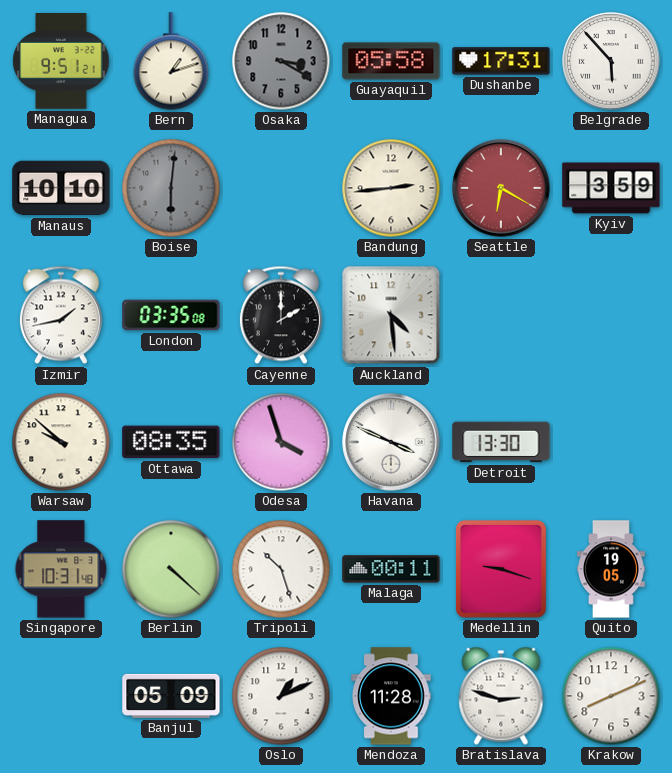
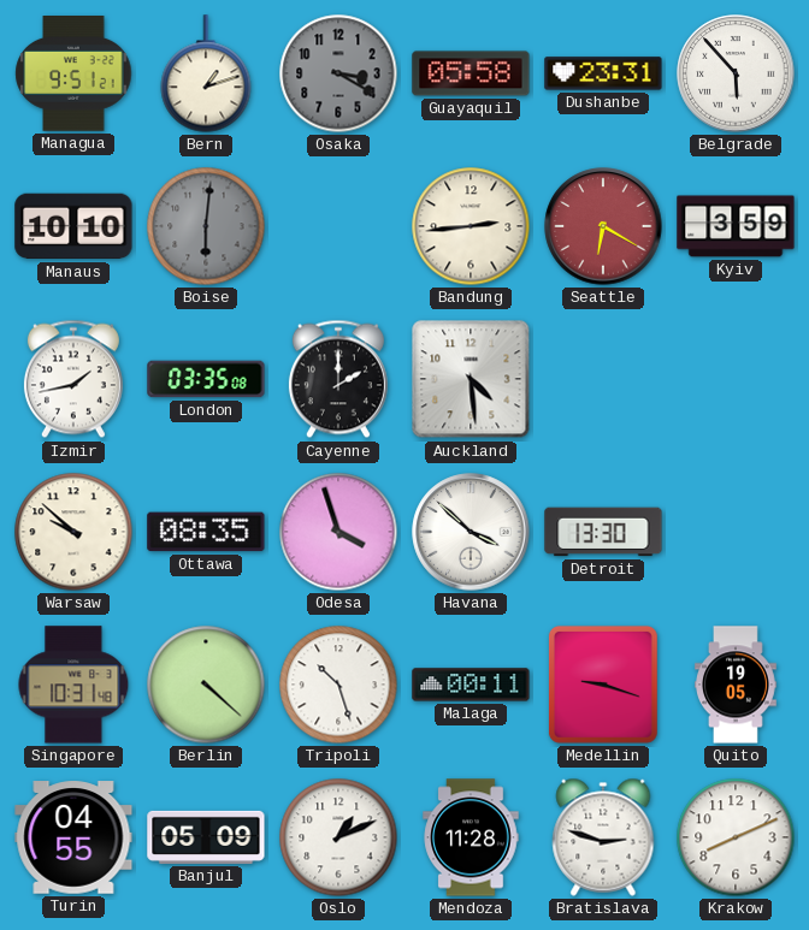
Dushanbe: 17:31 -> 23:31
Havana: 3:49 -> 3:52
Turin: none -> 04:55
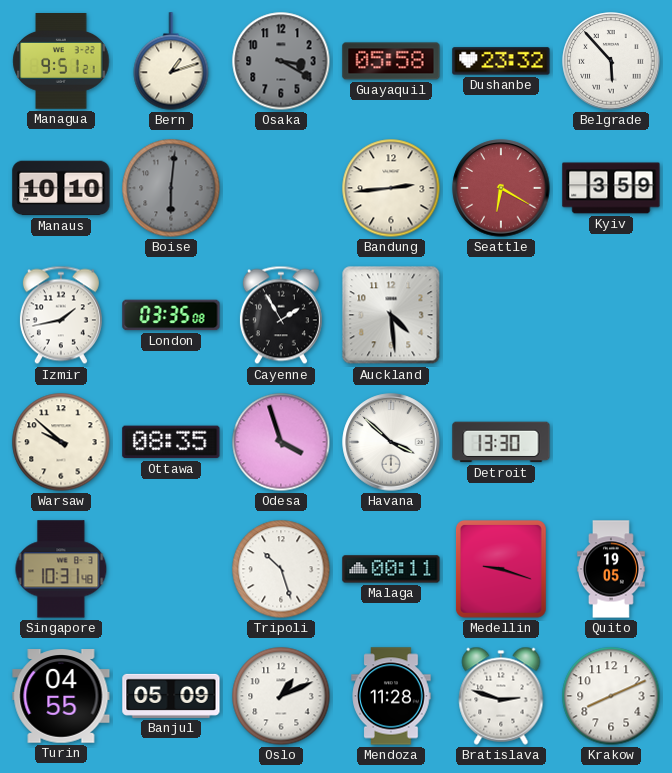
Dushanbe: 23:31 -> 23:32
Cayenne: 2:00 -> 1:55
Berlin: 4:22 -> none
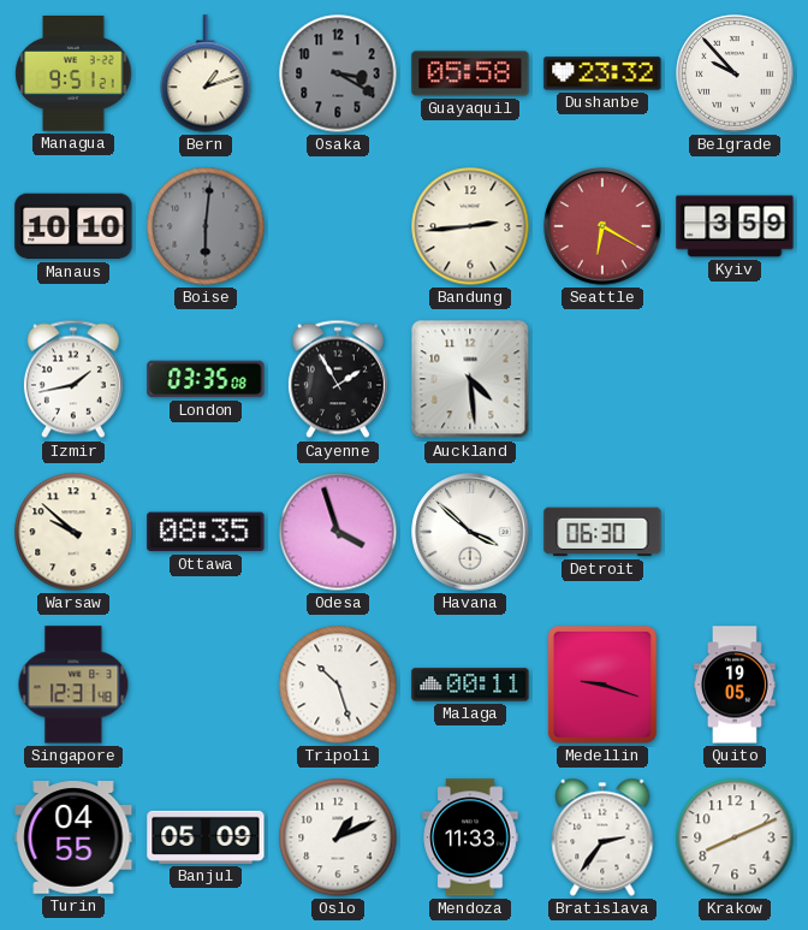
Belgrade: 5:53 -> 9:53
Detroit: 13:30 -> 06:30
Singapore: 10:31 -> 12:31
Mendoza: 11:28 -> 11:33
Bratislava: 2:48 -> 2:36
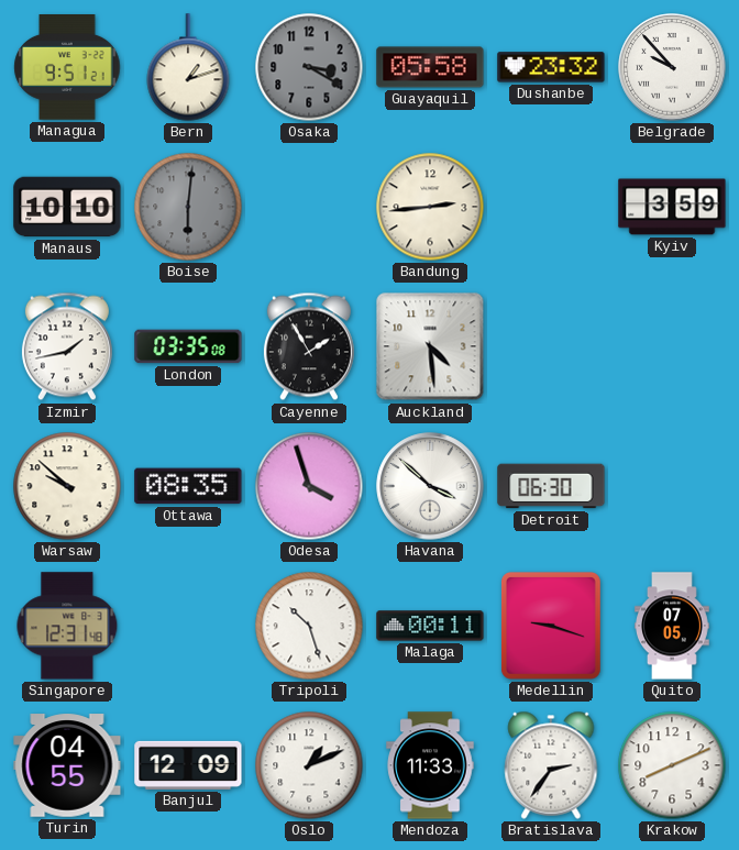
Seattle: 6:20 -> none
Quito: 19:05 -> 07:05
Banjul: 05:09 -> 12:09
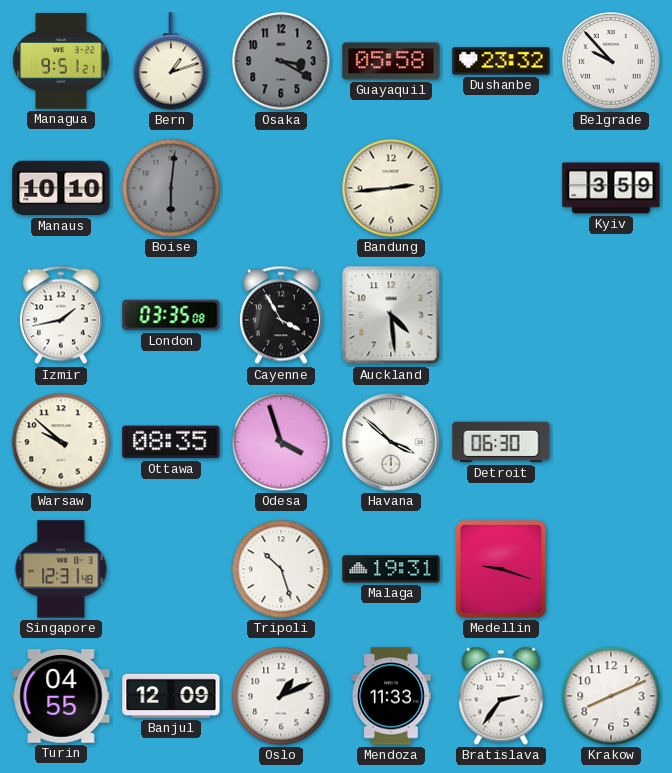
Cayenne: 1:55 -> 3:55
Malaga: 00:11 -> 19:31
Quito: 07:05 -> none
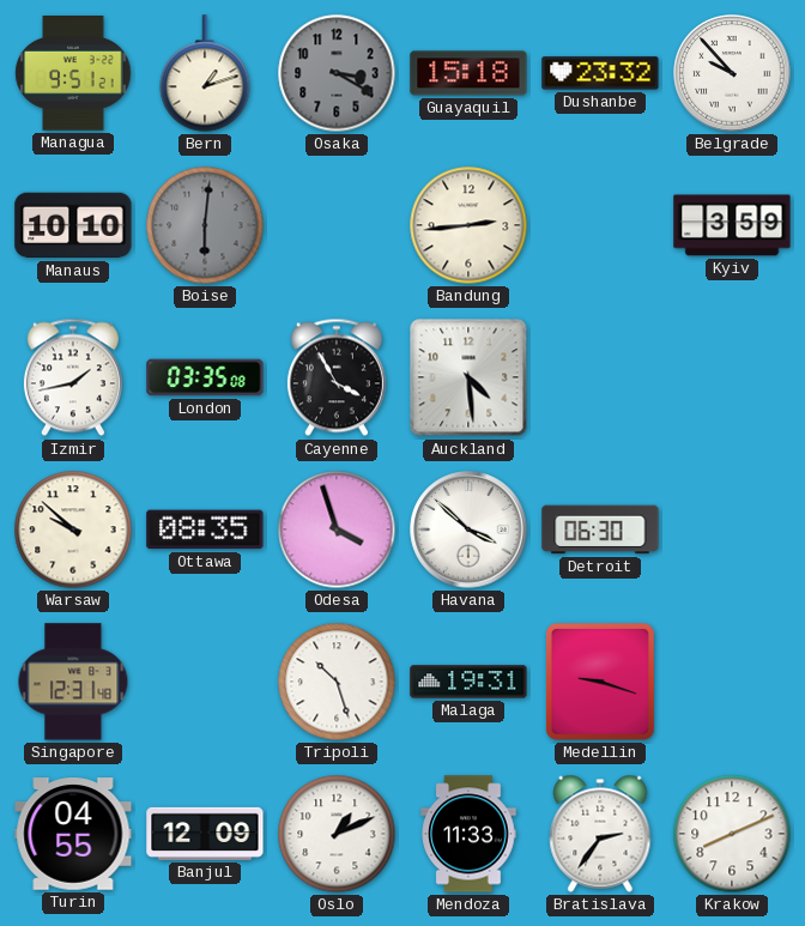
Guayaquil: 05:58 -> 15:18
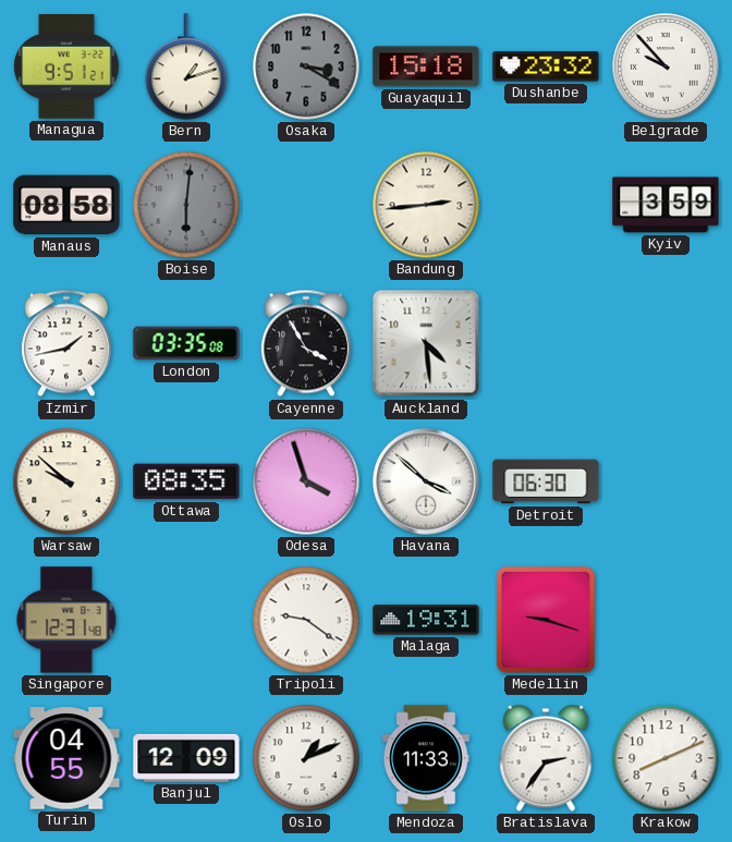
Manaus: 10:10 -> 08:58
Tripoli: 10:27 -> 9:21
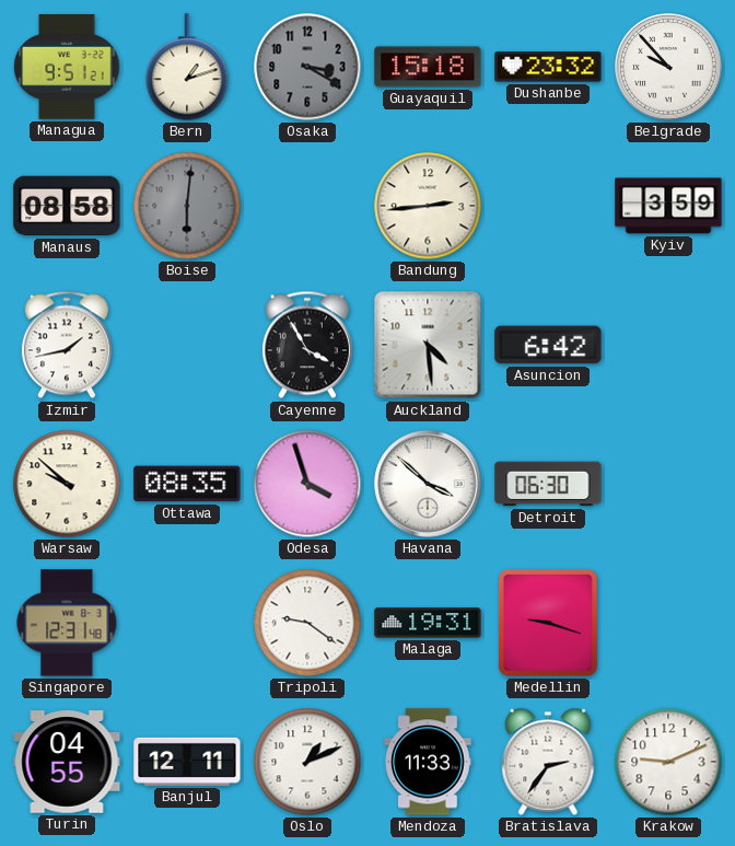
London: 03:35 -> none
Asuncion: none -> 6:42
Banjul: 12:09 -> 12:11
Krakow: 8:11 -> 9:11
